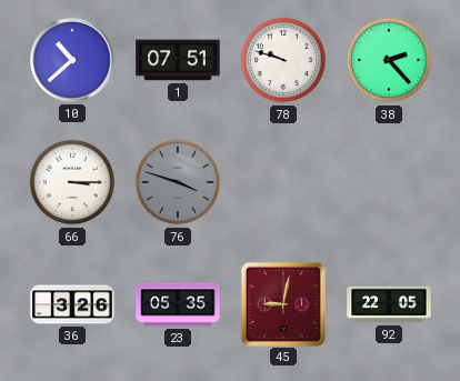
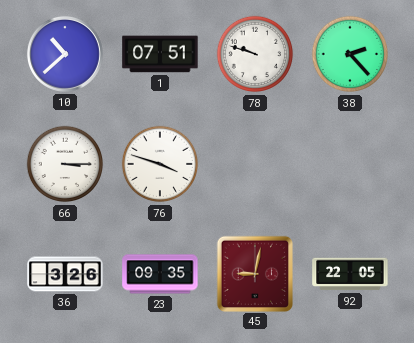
76 dial: grey -> white
23: 05:35 -> 09:35
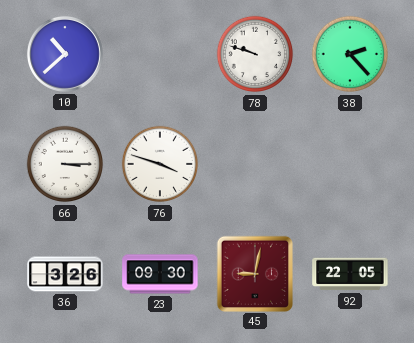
1: 07:51 -> none
23: 09:35 -> 09:30
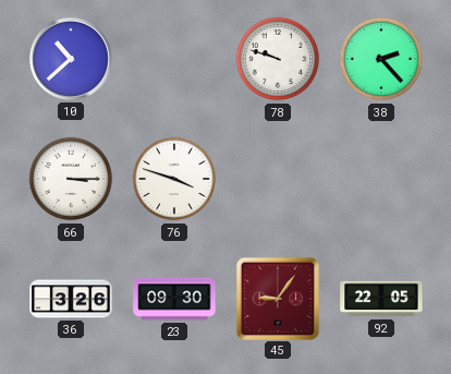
45: 9:02 -> 9:06
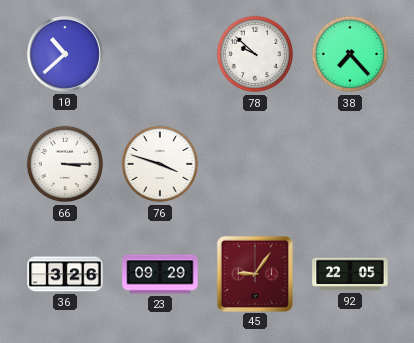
78: 9:48 -> 9:52
38: 2:23 -> 7:23
23: 09:30 -> 09:29
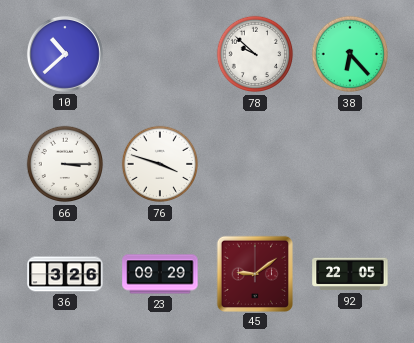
38: 7:23 -> 6:23
45: 9:06 -> 9:09
